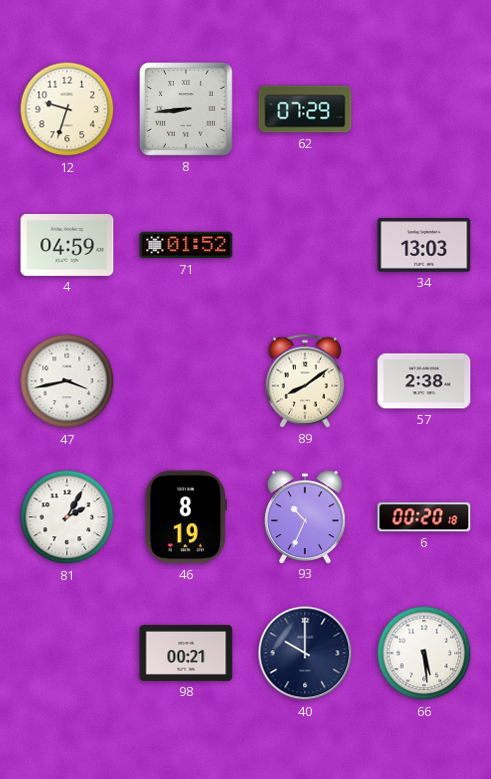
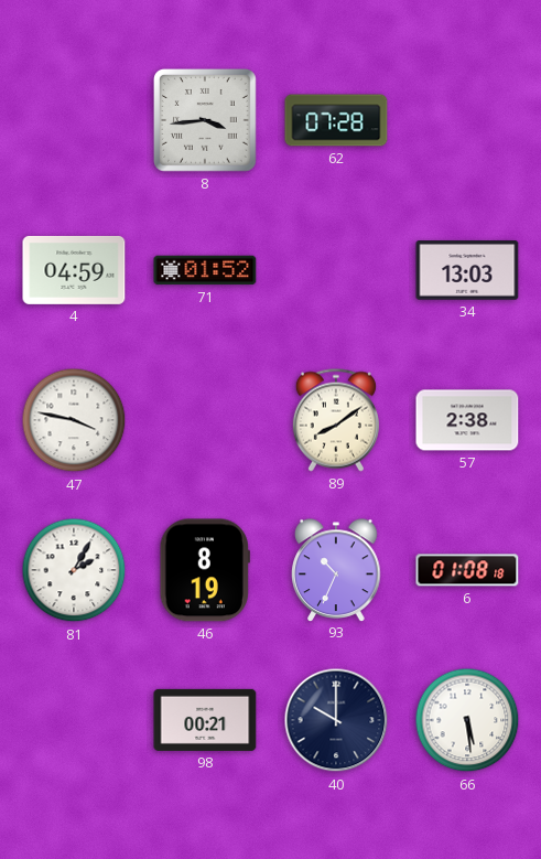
12: 9:33 -> none
8: 8:44 -> 3:44
62: 07:29 -> 07:28
47: 3:43 -> 3:47
6: 00:20 -> 01:08
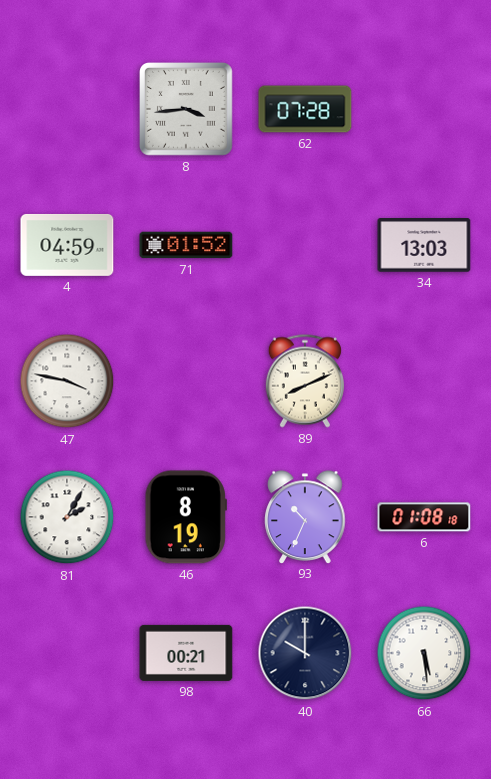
89: 8:09 -> 8:11
57: 2:38 -> none
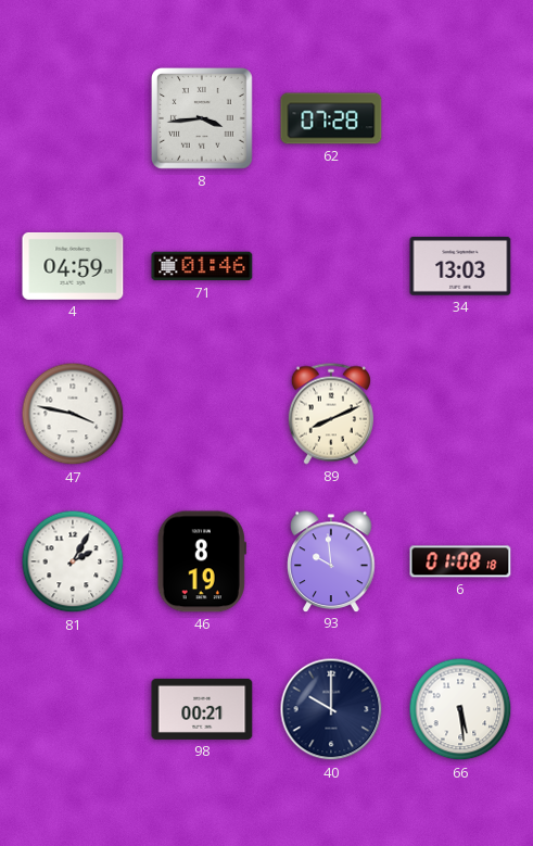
71: 01:52 -> 01:46
93: 10:34 -> 9:59
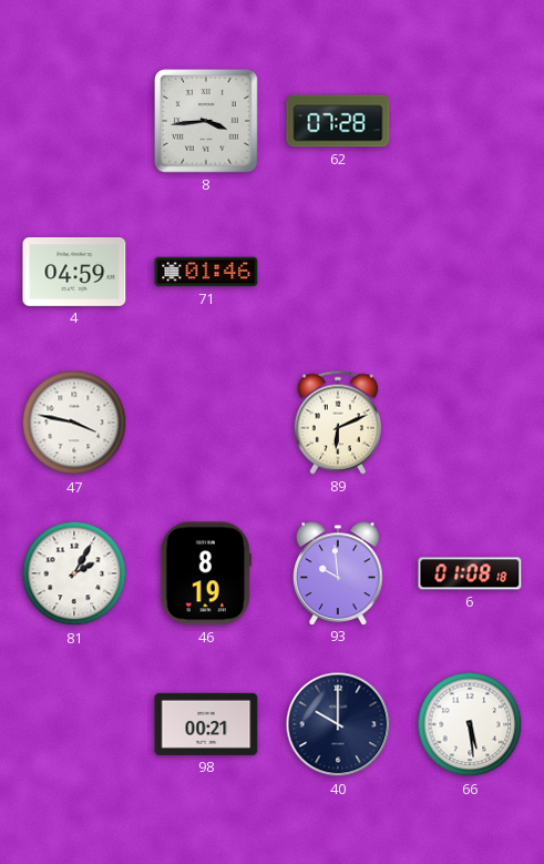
34: 13:03 -> none
89: 8:11 -> 6:11
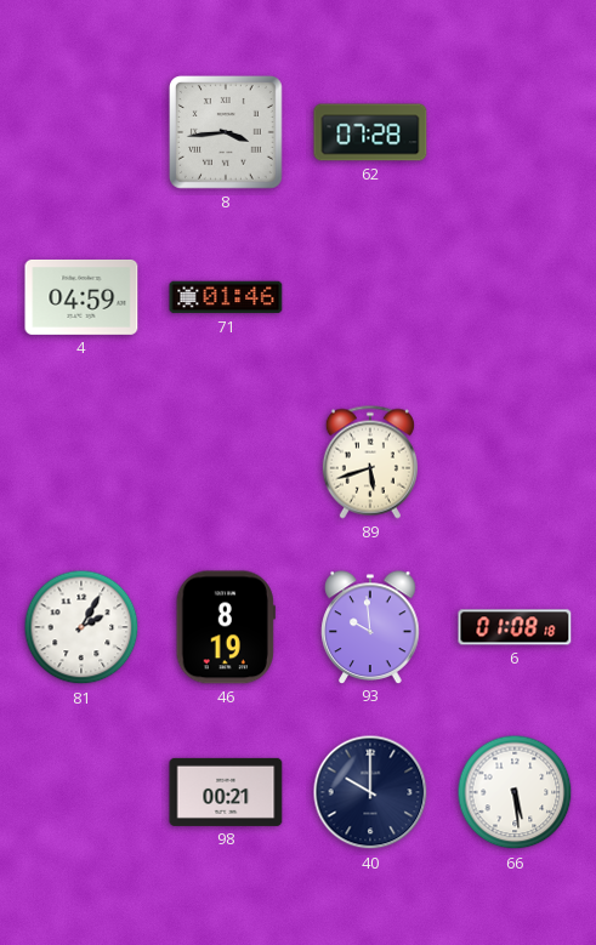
47: 3:47 -> none
89: 6:11 -> 5:42
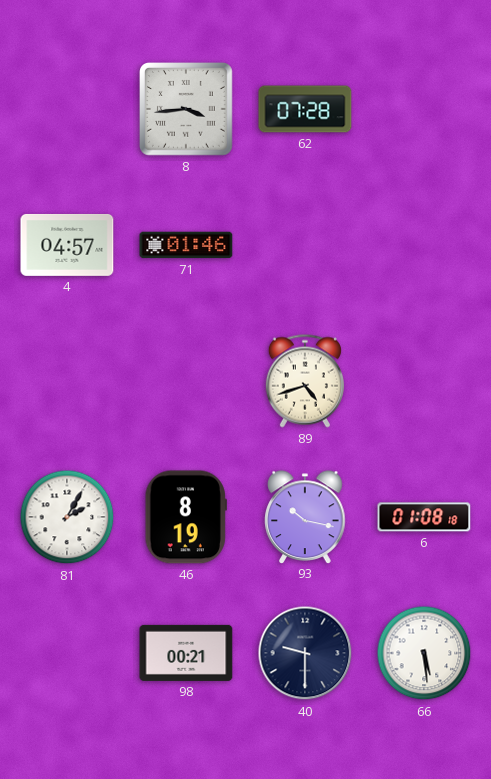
4: 04:59 -> 04:57
89: 5:42 -> 4:42
93: 9:59 -> 10:17
40: 10:00 -> 9:30
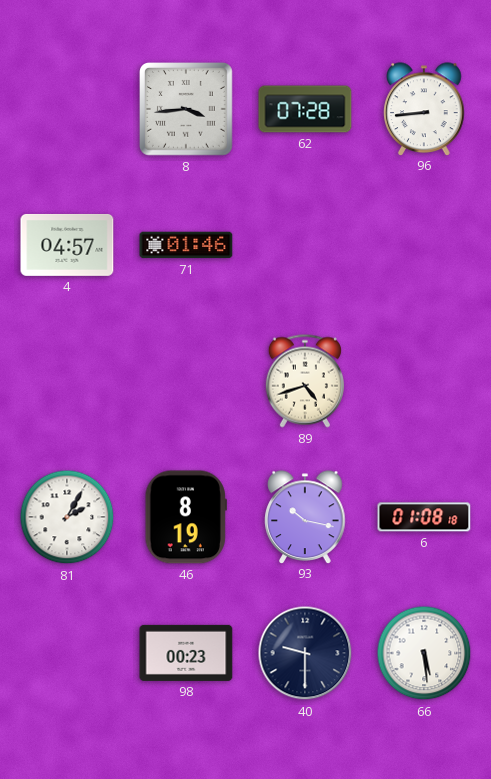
96: none -> 8:44
98: 00:21 -> 00:23
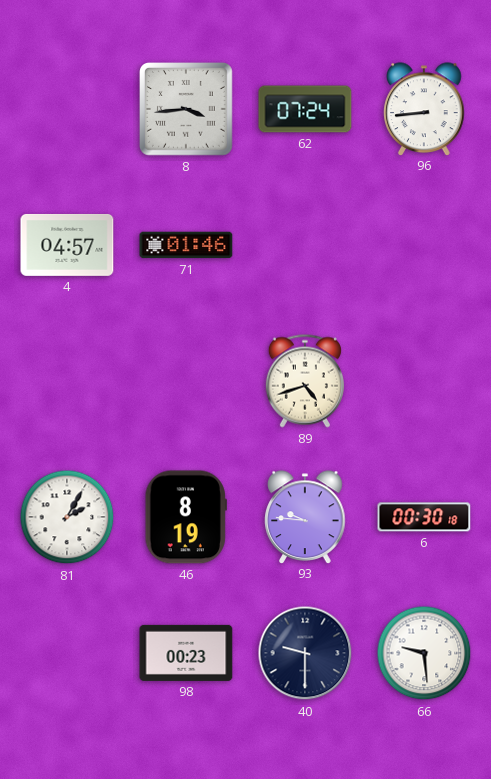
62: 07:28 -> 07:24
93: 10:17 -> 9:46
6: 01:08 -> 00:30
66: 5:29 -> 9:29
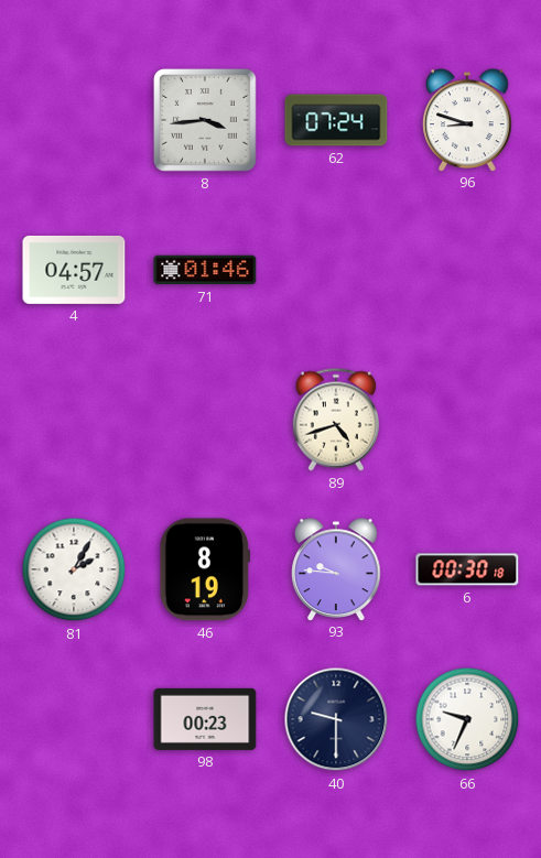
96: 8:44 -> 8:48
66: 9:29 -> 9:34
